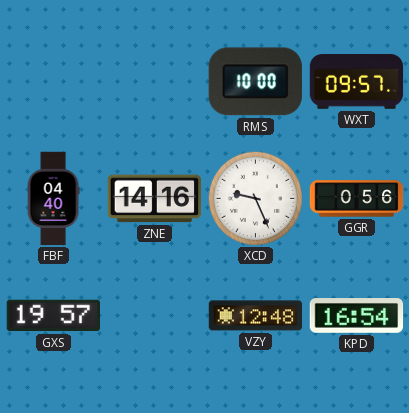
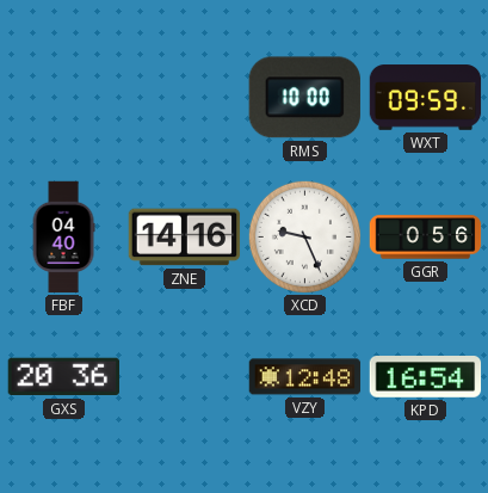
WXT: 09:57 -> 09:59
GXS: 19:57 -> 20:36
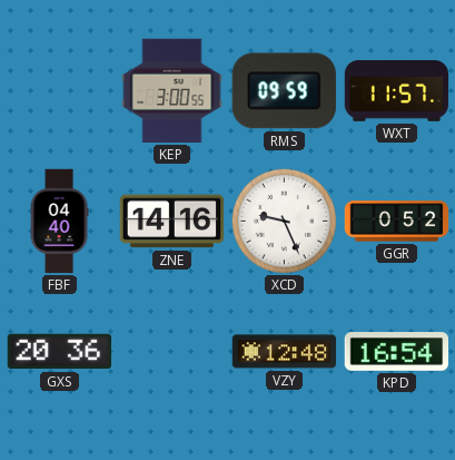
KEP: none -> 3:00
RMS: 10:00 -> 09:59
WXT: 09:59 -> 11:57
GGR: 0:56 -> 0:52
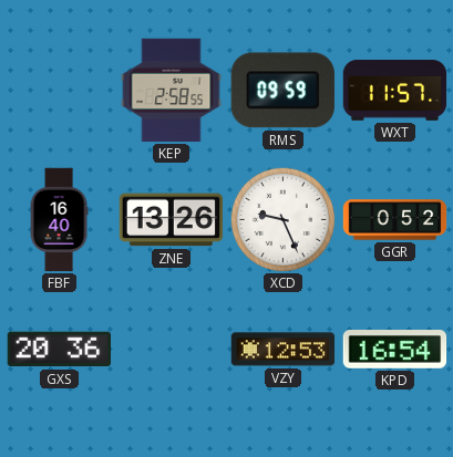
KEP: 3:00 -> 2:58
FBF: 04:40 -> 16:40
ZNE: 14:16 -> 13:26
VZY: 12:48 -> 12:53
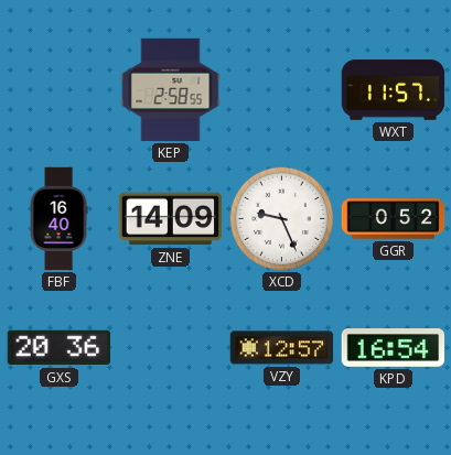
RMS: 09:59 -> none
ZNE: 13:26 -> 14:09
VZY: 12:53 -> 12:57
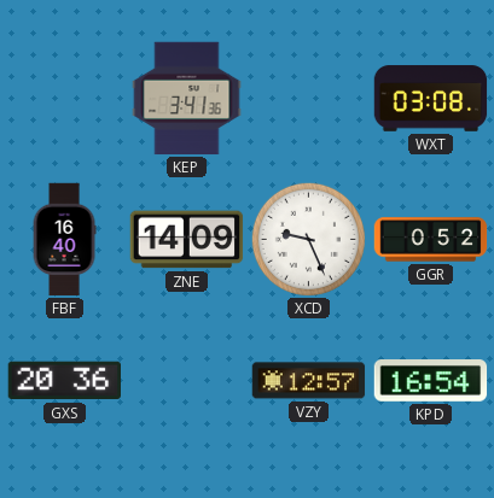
KEP: 2:58 -> 3:41
WXT: 11:57 -> 03:08
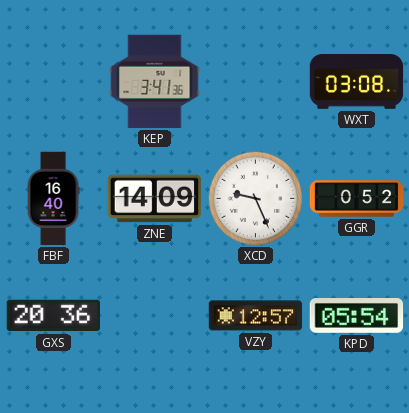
KPD: 16:54 -> 05:54
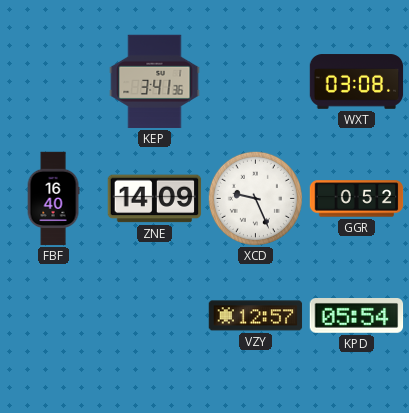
GXS: 20:36 -> none
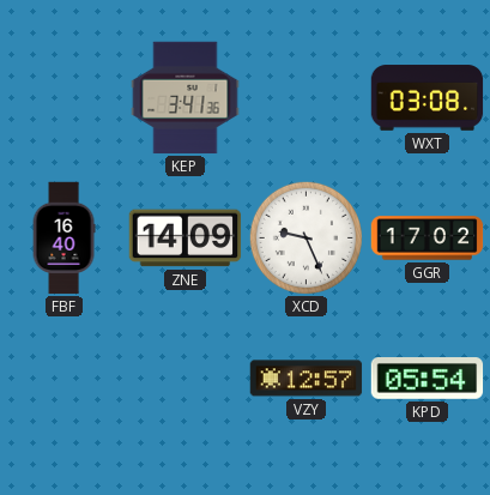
GGR: 0:52 -> 17:02
